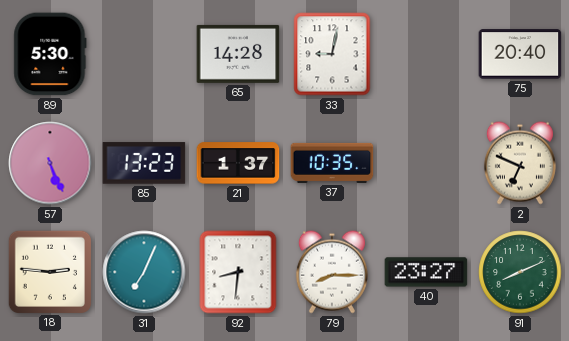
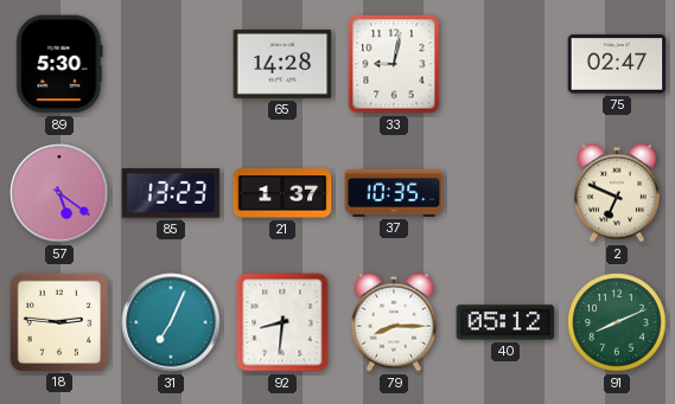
75: 20:40 -> 02:47
57: 5:26 -> 5:21
40: 23:27 -> 05:12
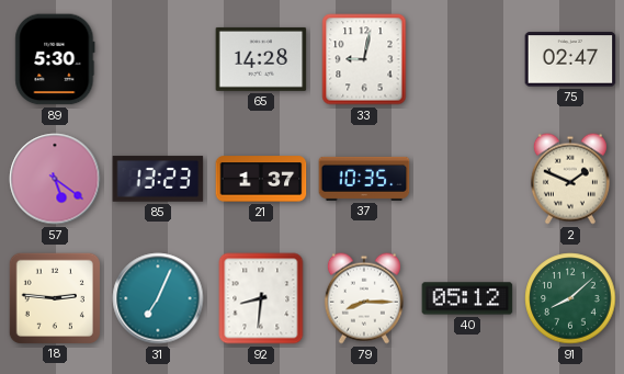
2: 6:49 -> 1:49
91: 8:11 -> 8:08
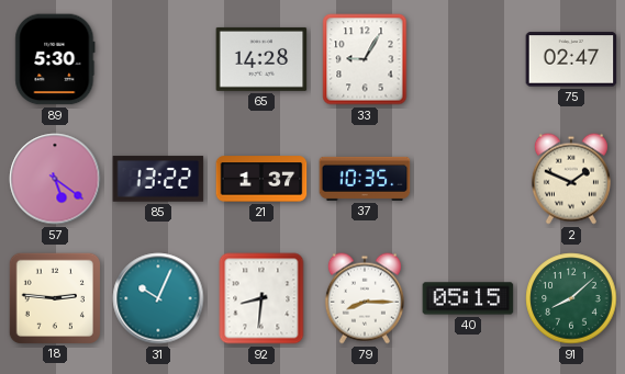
33: 9:02 -> 9:05
85: 13:23 -> 13:22
31: 7:04 -> 10:04
40: 05:12 -> 05:15
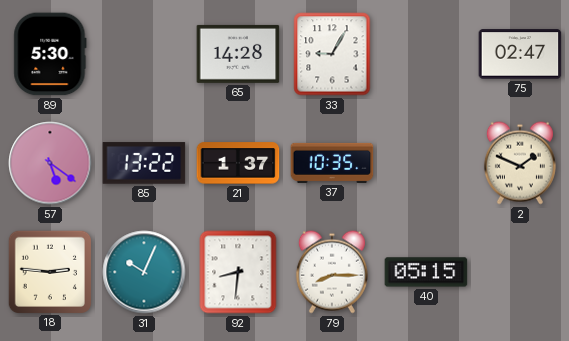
91: 8:08 -> none
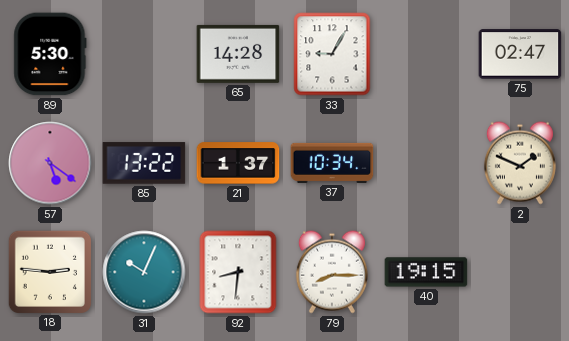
37: 10:35 -> 10:34
40: 05:15 -> 19:15
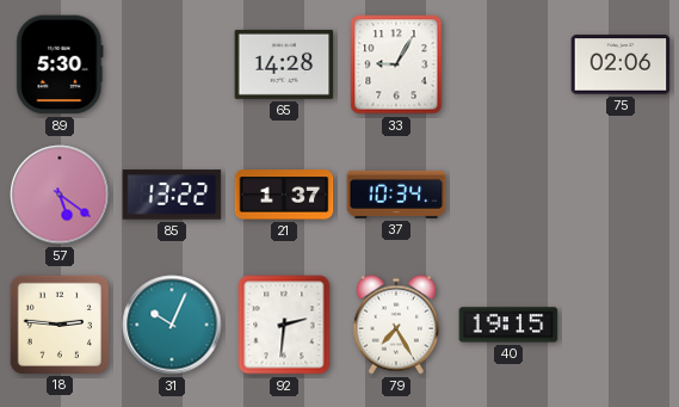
75: 02:47 -> 02:06
2: 1:49 -> none
92: 8:31 -> 2:31
79: 8:15 -> 7:25
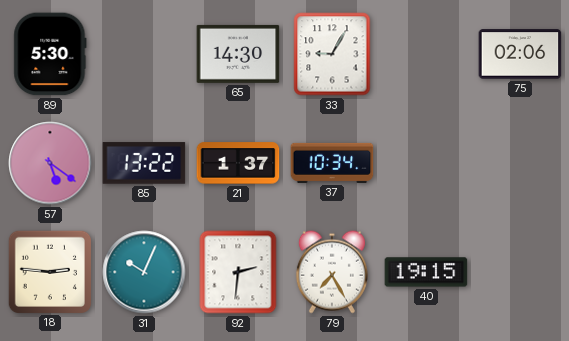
65: 14:28 -> 14:30
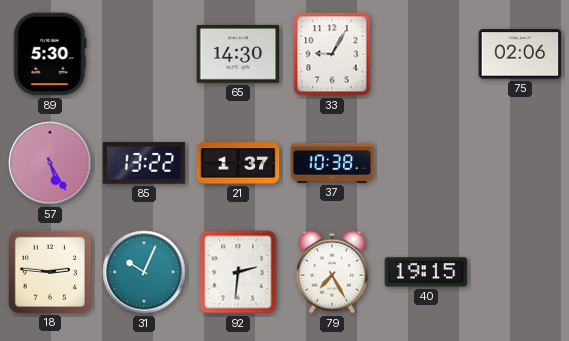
57: 5:21 -> 5:25
37: 10:34 -> 10:38
